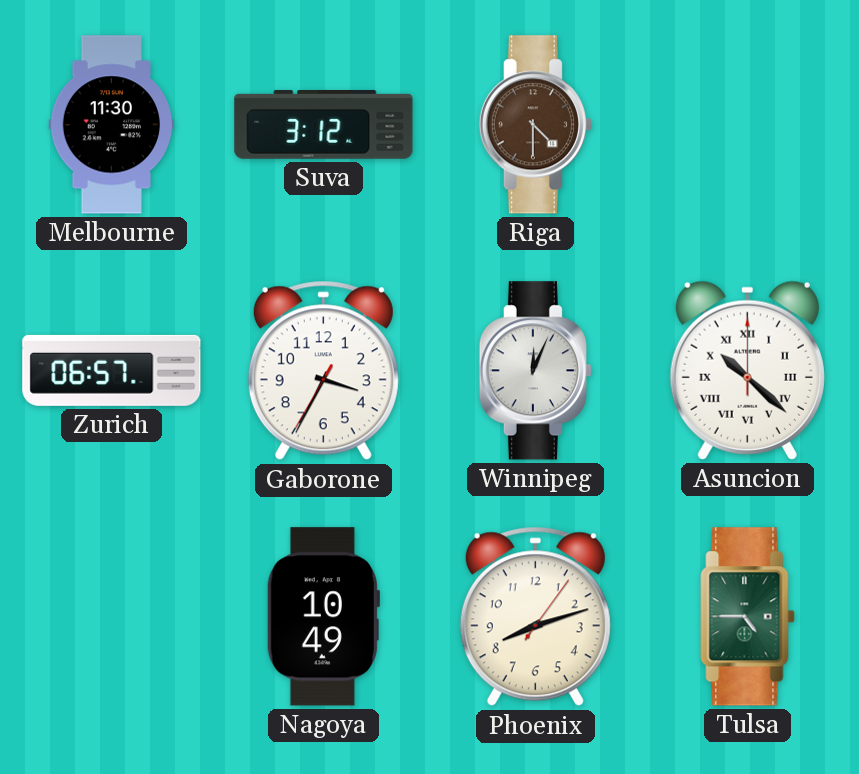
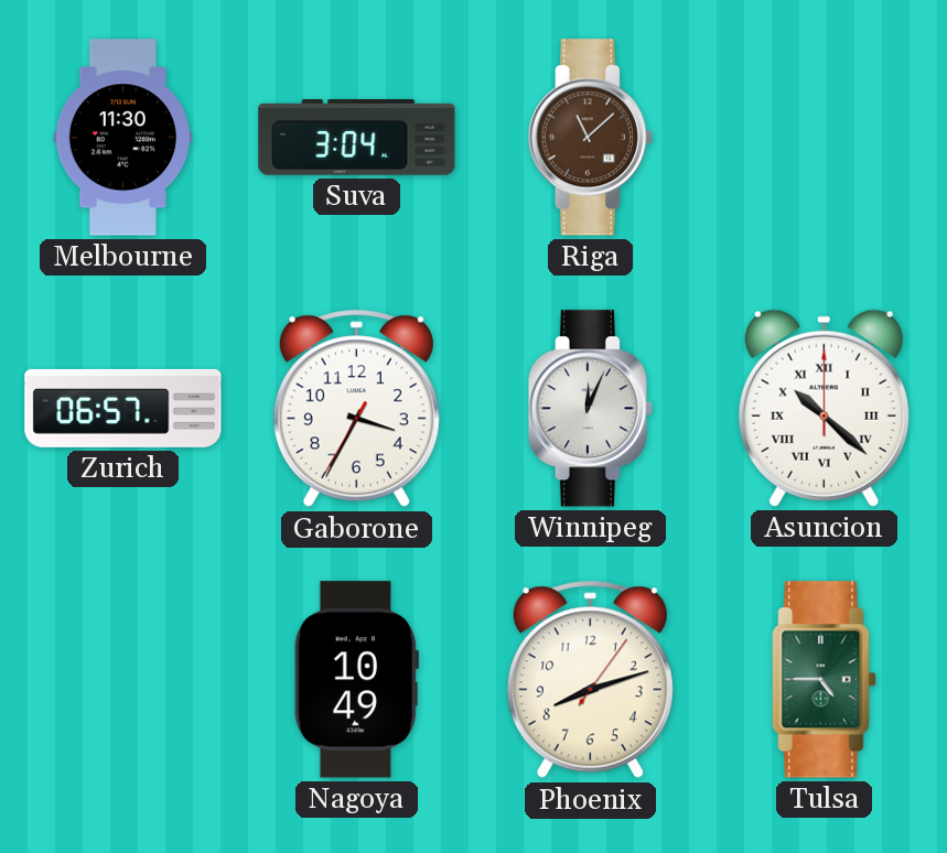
Suva: 3:12 -> 3:04
Riga: 4:30 -> 11:08
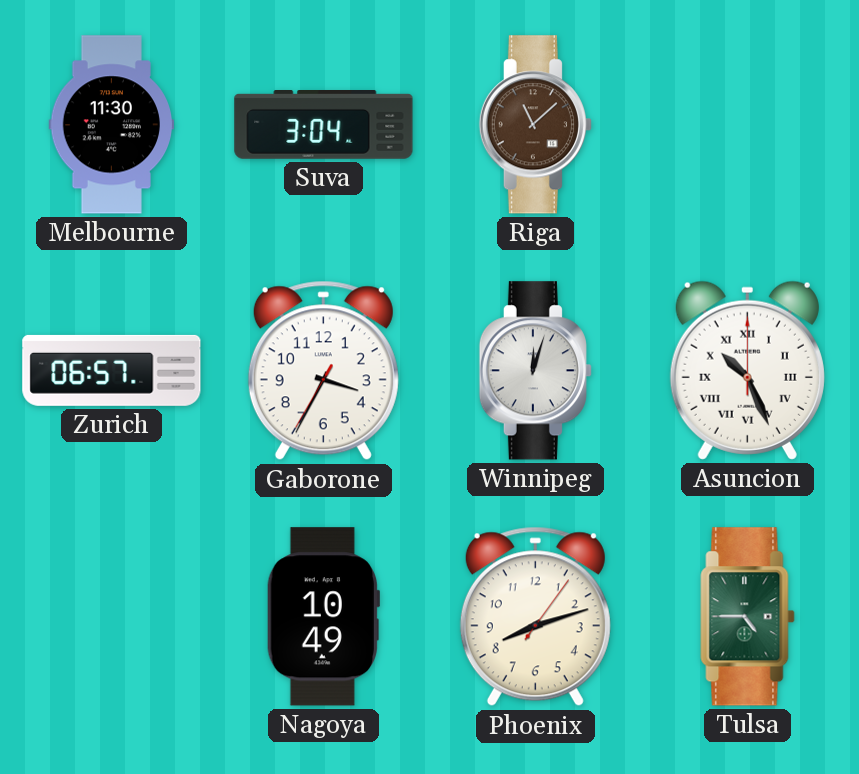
Winnipeg: 12:04 -> 12:03
Asuncion: 10:22 -> 10:26
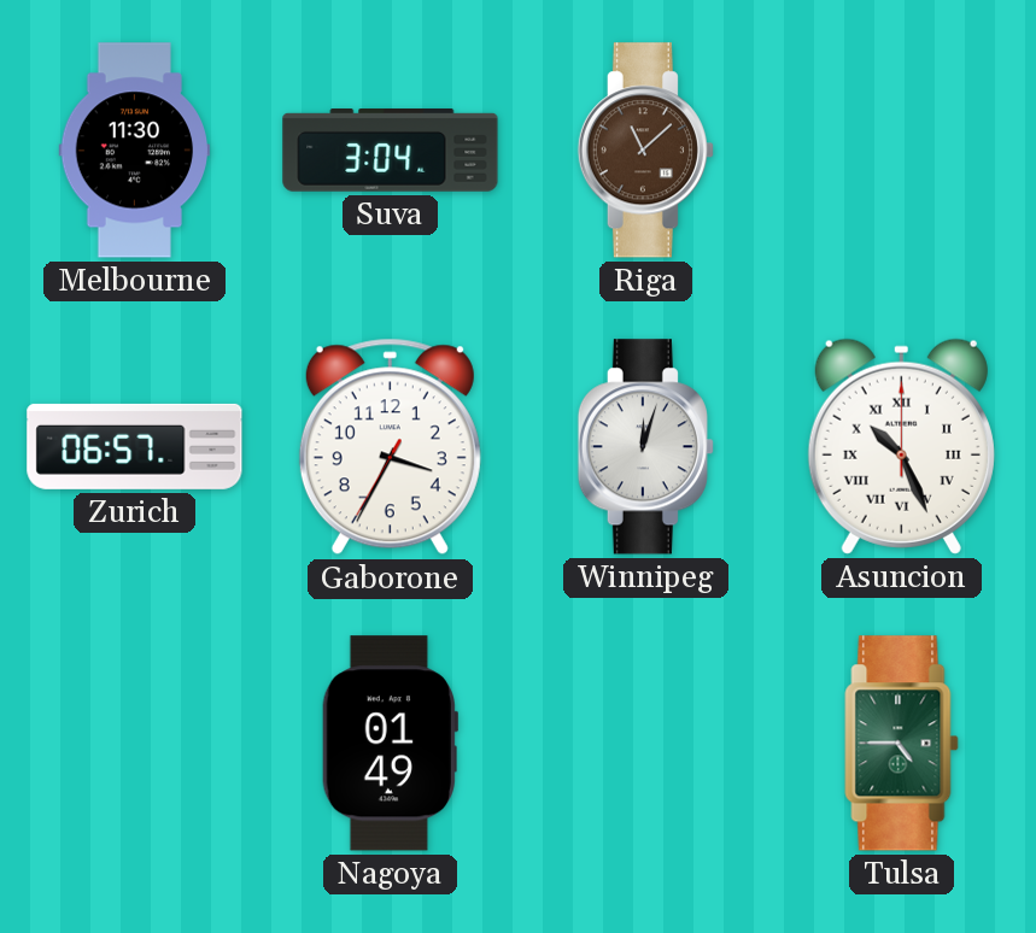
Nagoya: 10:49 -> 01:49
Phoenix: 8:12 -> none
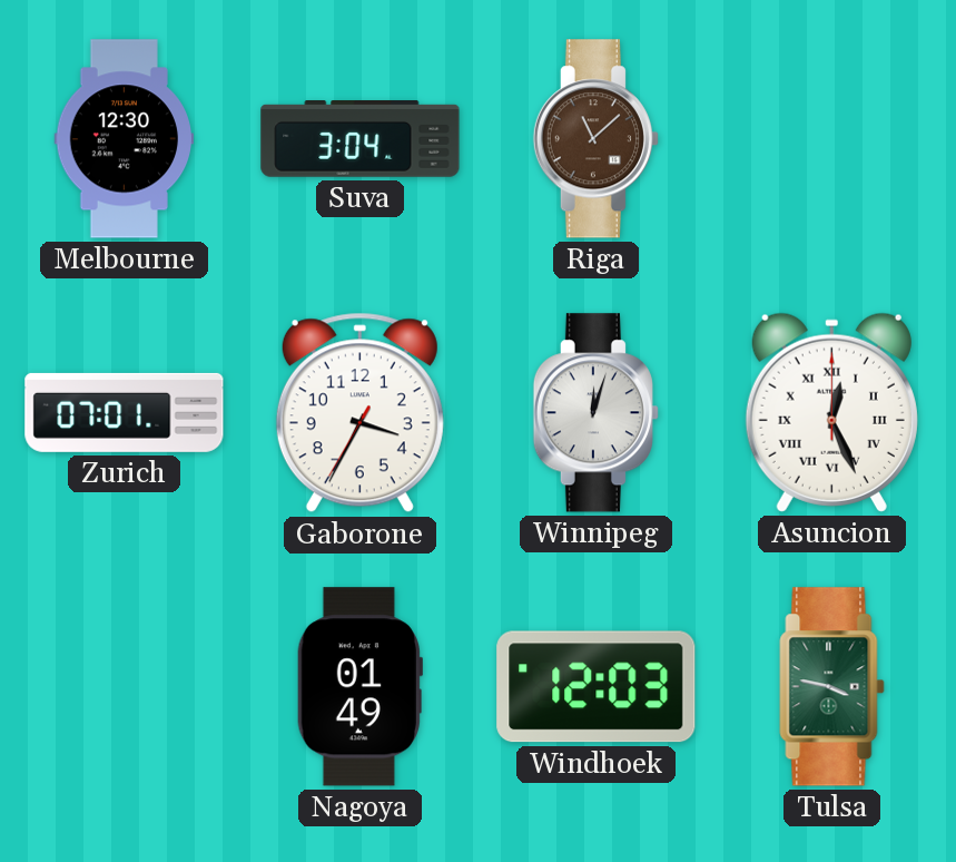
Melbourne: 11:30 -> 12:30
Zurich: 06:57 -> 07:01
Asuncion: 10:26 -> 12:26
Windhoek: none -> 12:03
Tulsa: 4:45 -> 3:47
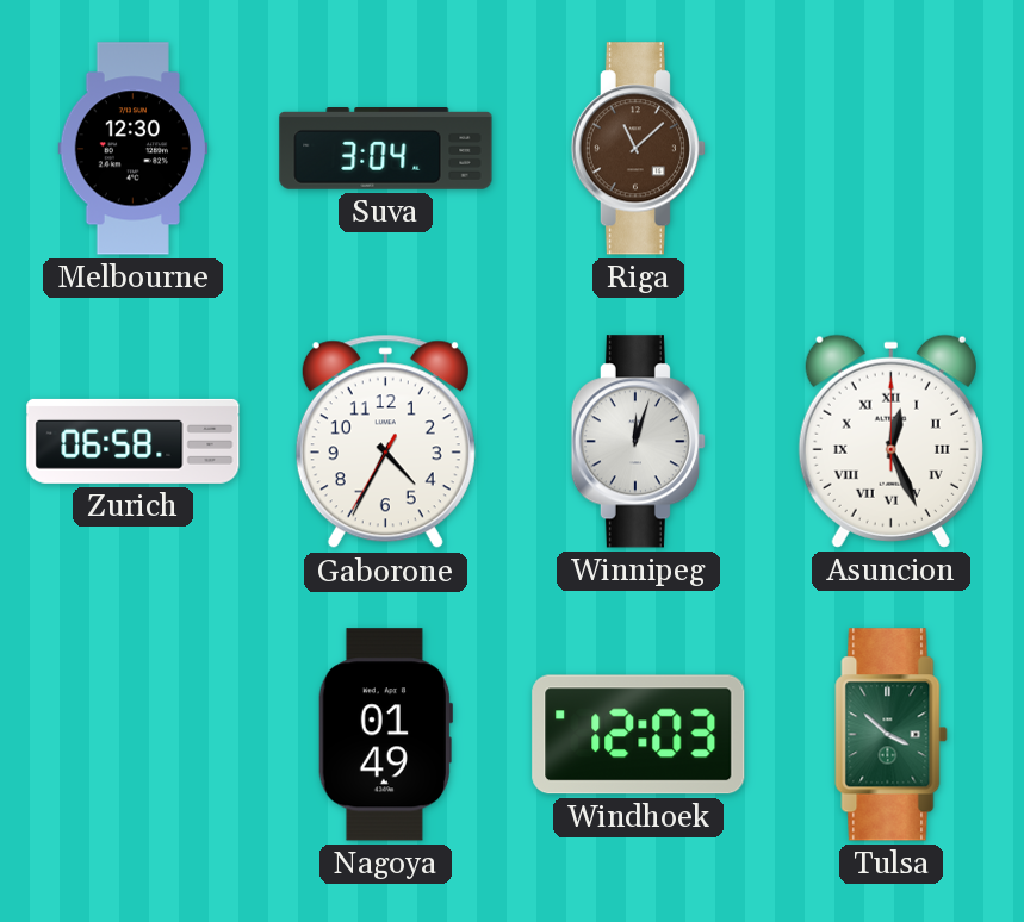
Zurich: 07:01 -> 06:58
Gaborone: 3:34 -> 4:34
Tulsa: 3:47 -> 3:52
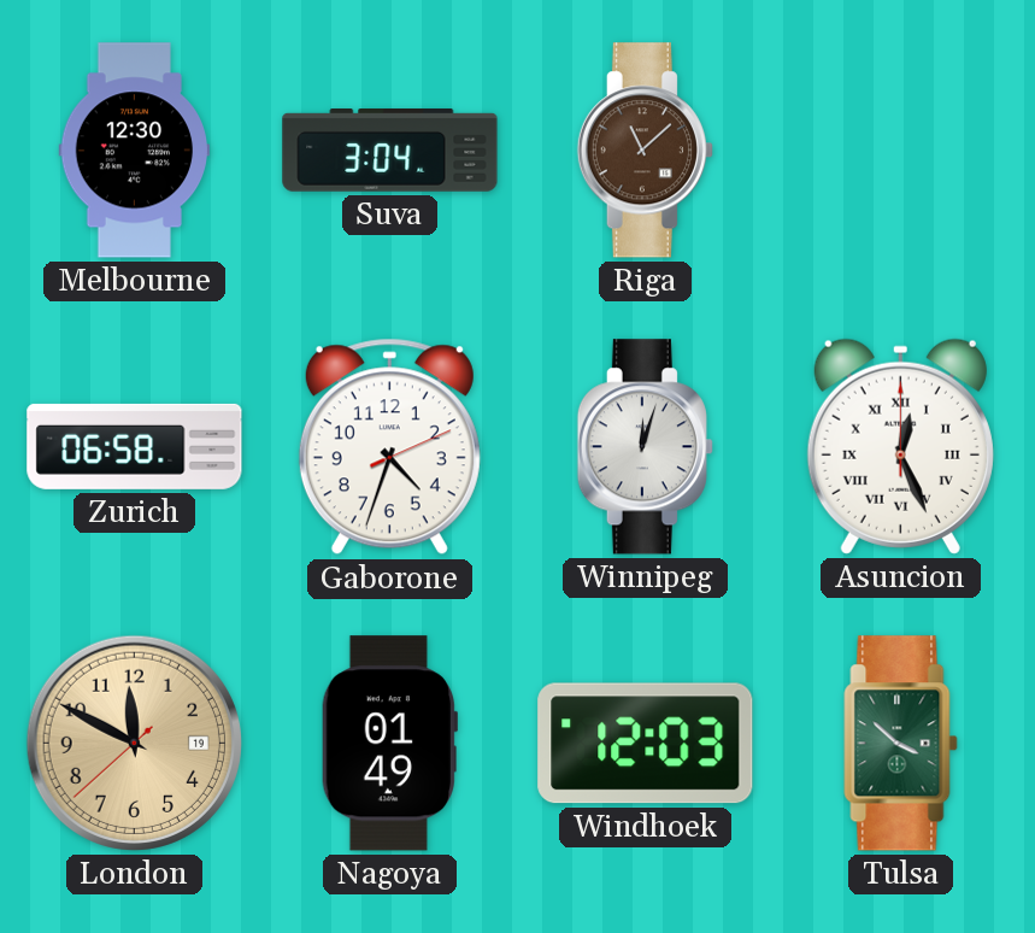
Gaborone: 4:34 -> 4:33
London: none -> 11:49
